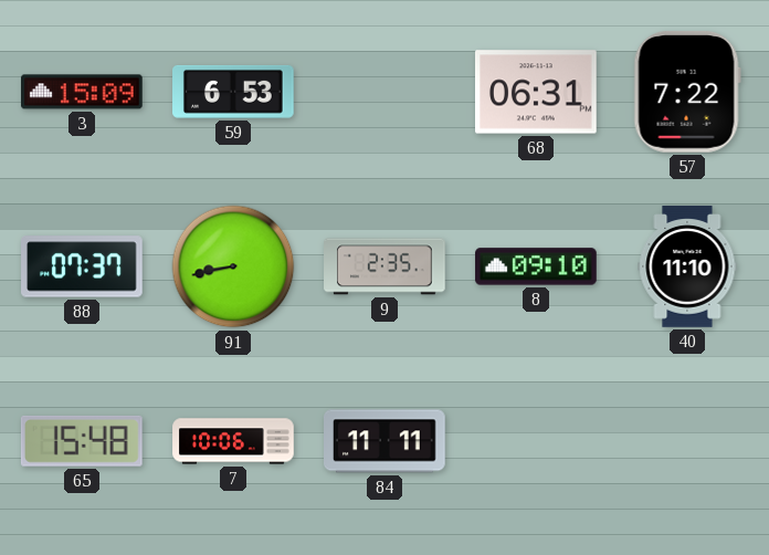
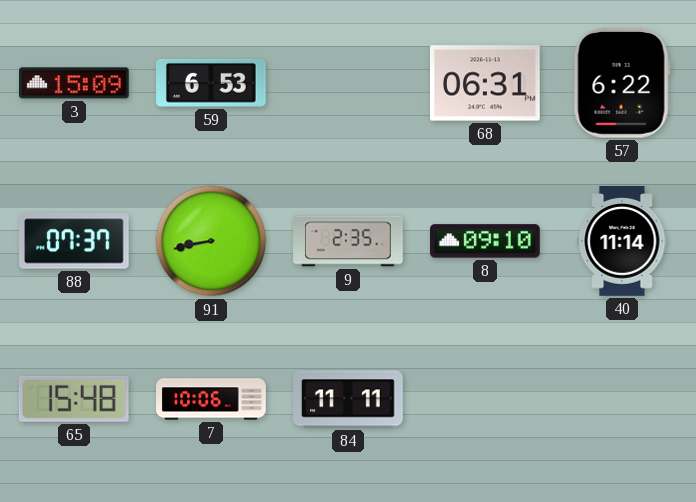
57: 7:22 -> 6:22
40: 11:10 -> 11:14
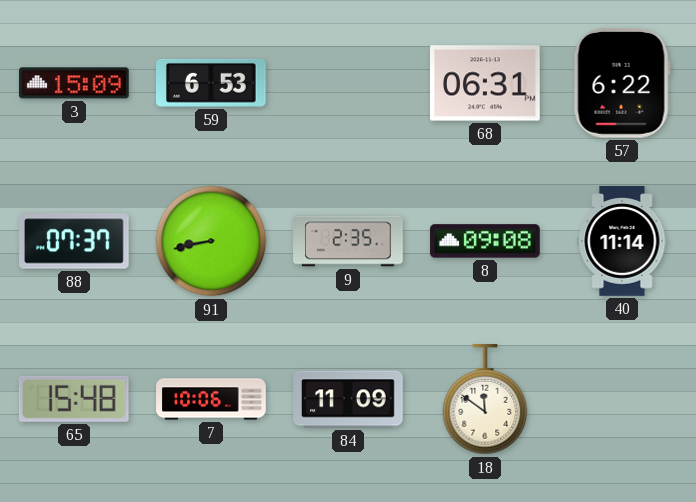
8: 09:10 -> 09:08
84: 11:11 -> 11:09
18: none -> 11:51
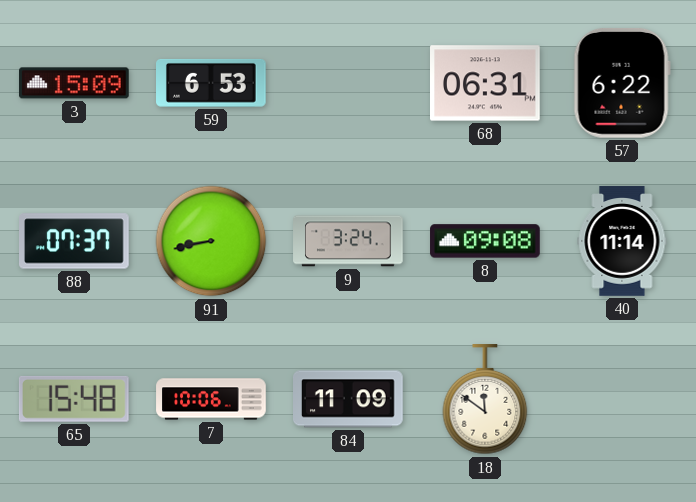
9: 2:35 -> 3:24
